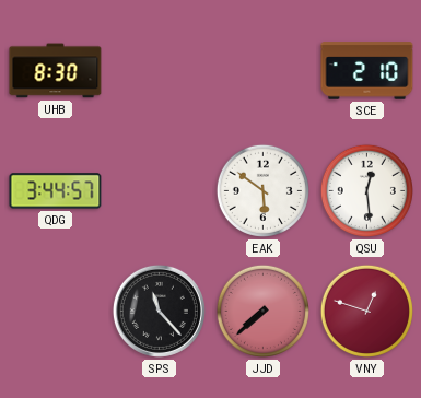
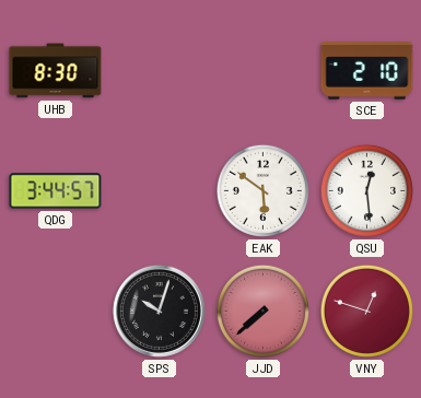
SPS: 11:23 -> 10:03
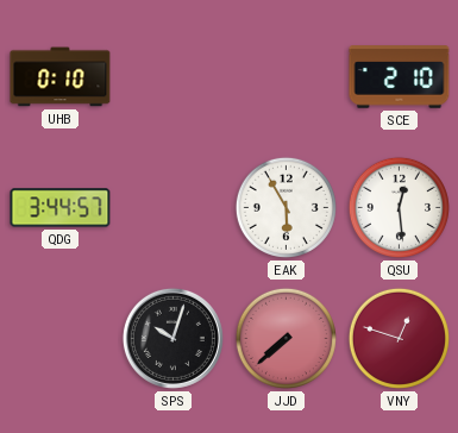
UHB: 8:30 -> 0:10
EAK: 5:51 -> 5:55
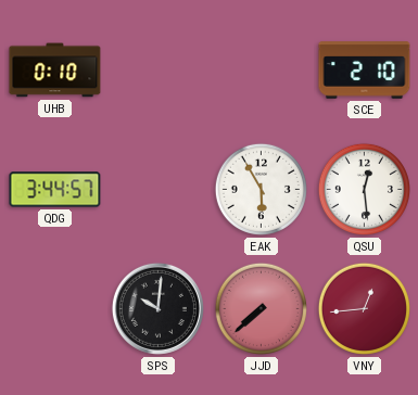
SPS: 10:03 -> 10:01
VNY: 12:48 -> 12:44
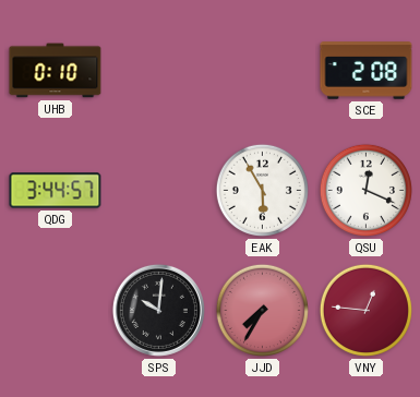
SCE: 2:10 -> 2:08
QSU: 12:29 -> 12:19
JJD: 7:38 -> 7:35
VNY: 12:44 -> 12:46
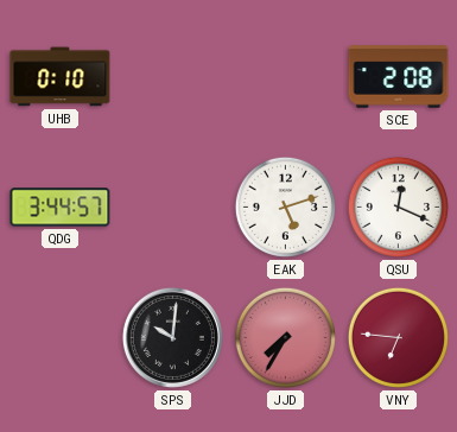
EAK: 5:55 -> 5:12
VNY: 12:46 -> 6:46
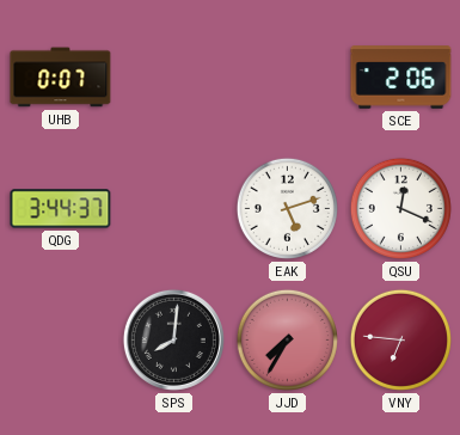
UHB: 0:10 -> 0:07
SCE: 2:08 -> 2:06
QDG: 3:44:57 -> 3:44:37
SPS: 10:01 -> 8:01
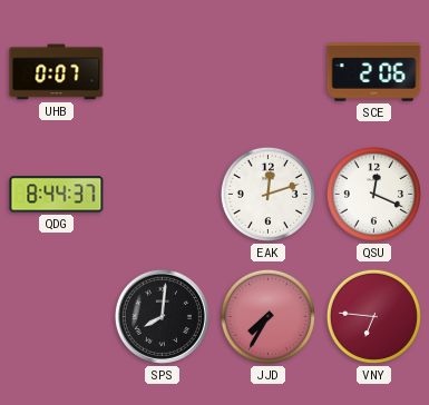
QDG: 3:44 -> 8:44
EAK: 5:12 -> 12:12
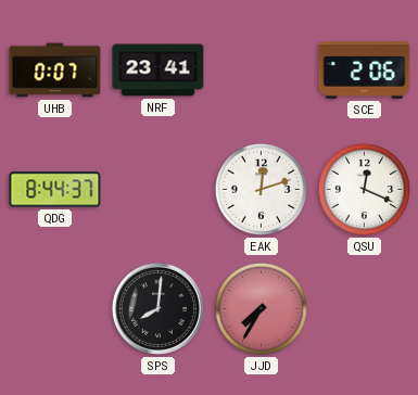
NRF: none -> 23:41
VNY: 6:46 -> none
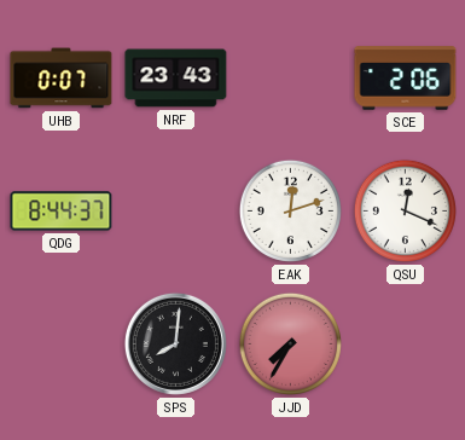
NRF: 23:41 -> 23:43
